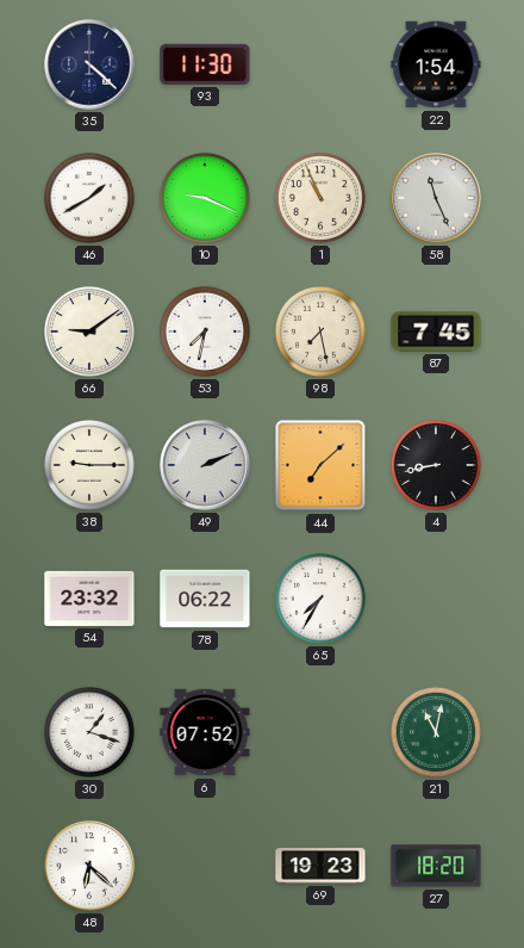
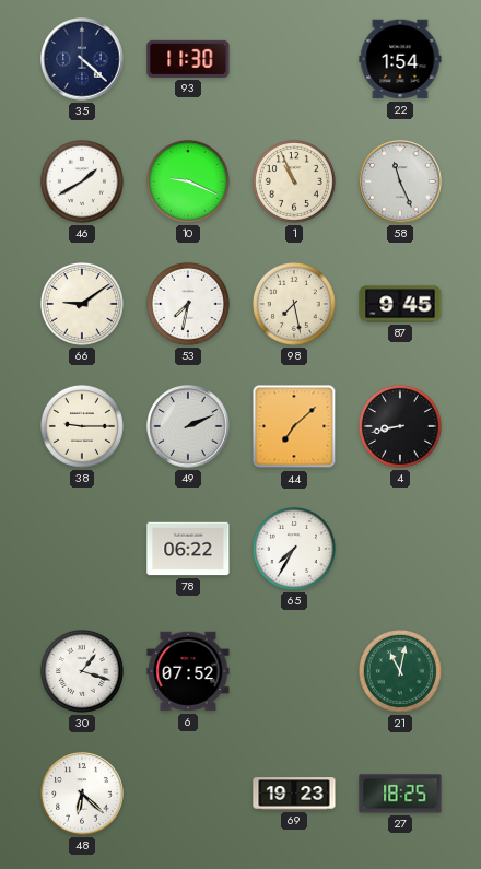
87: 7:45 -> 9:45
54: 23:32 -> none
27: 18:20 -> 18:25
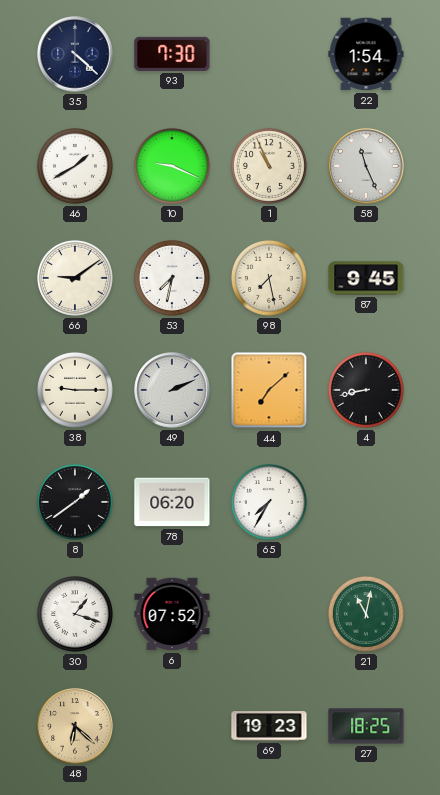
93: 11:30 -> 7:30
8: none -> 1:39
78: 06:22 -> 06:20
48 dial: white -> champagne
